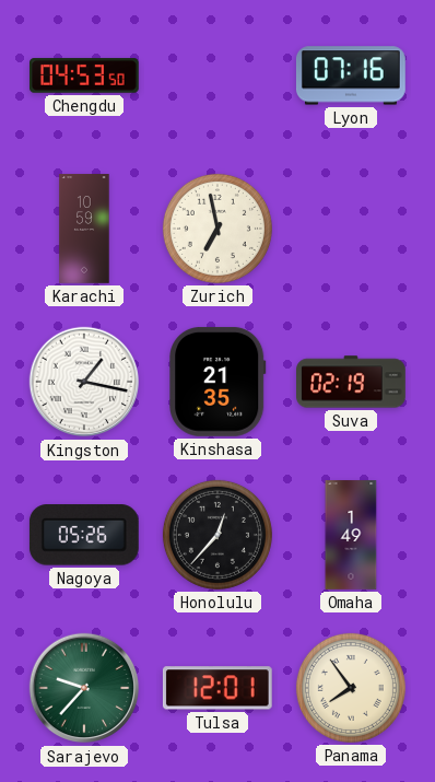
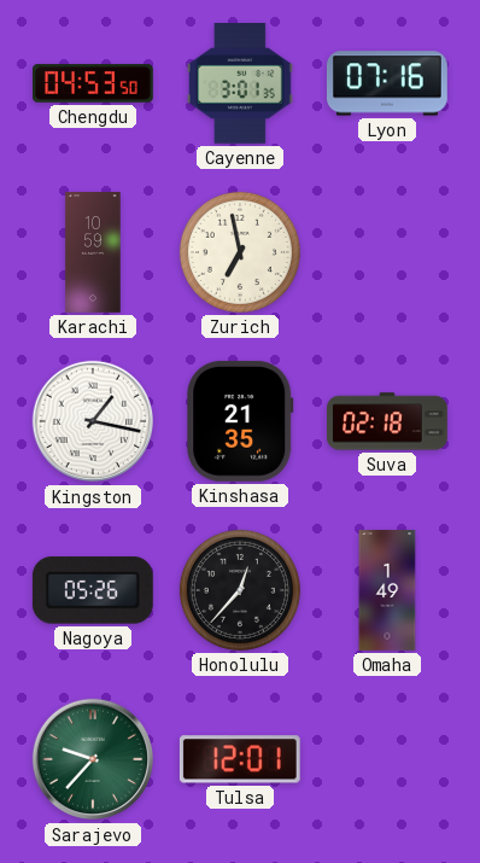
Cayenne: none -> 3:01
Suva: 02:19 -> 02:18
Panama: 7:54 -> none
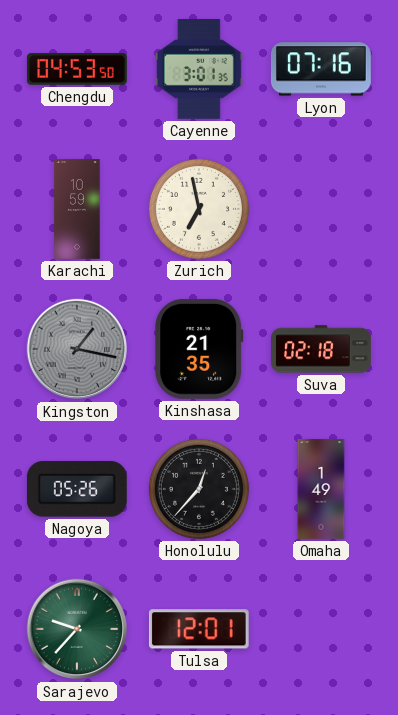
Kingston dial: white -> grey
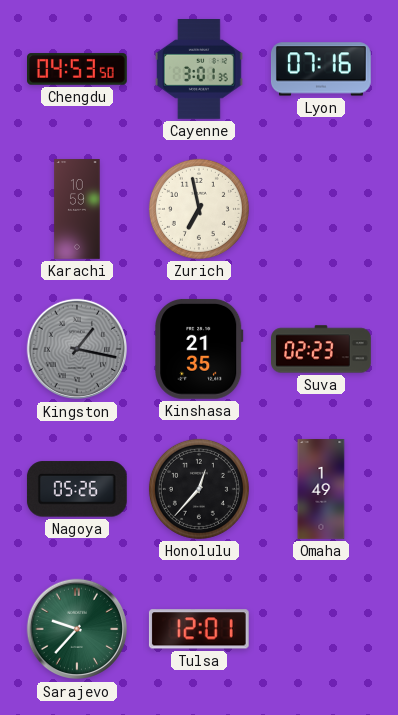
Suva: 02:18 -> 02:23
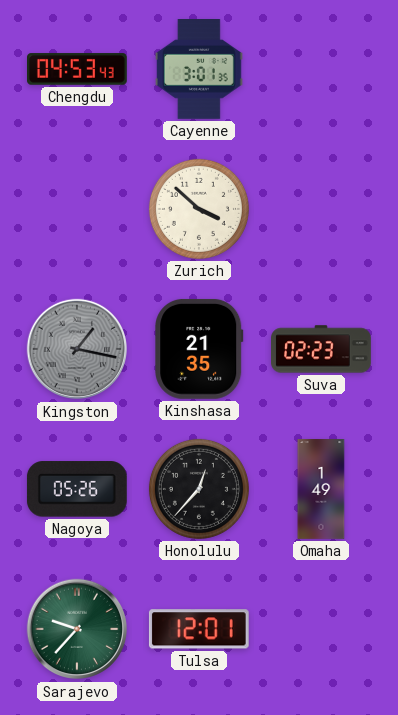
Chengdu: 04:53:50 -> 04:53:43
Lyon: 07:16 -> none
Karachi: 10:59 -> none
Zurich: 6:58 -> 3:52
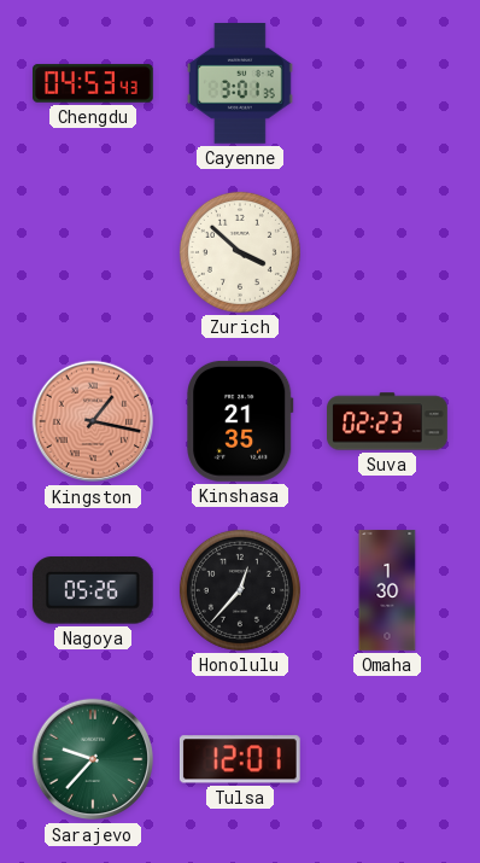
Kingston dial: grey -> salmon
Omaha: 1:49 -> 1:30
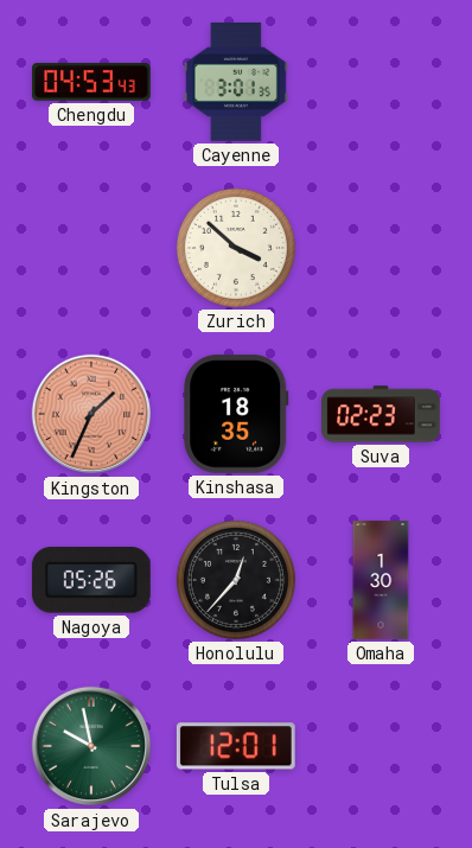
Kingston: 1:17 -> 1:34
Kinshasa: 21:35 -> 18:35
Sarajevo: 9:37 -> 9:58
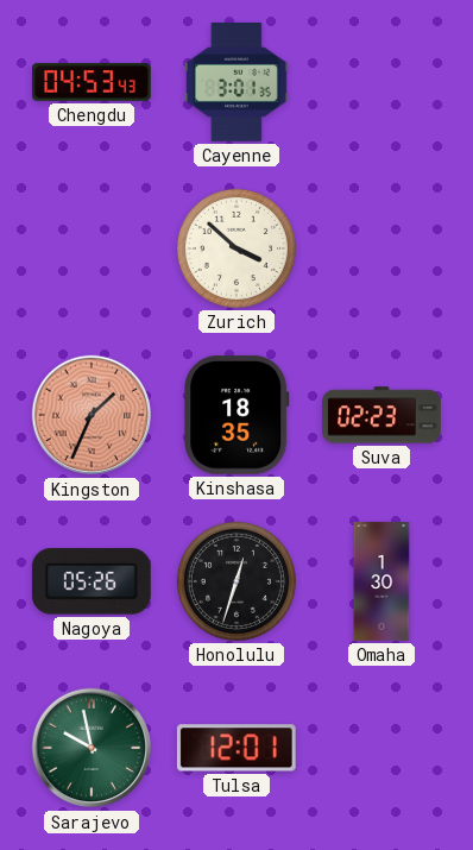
Honolulu: 12:37 -> 12:33
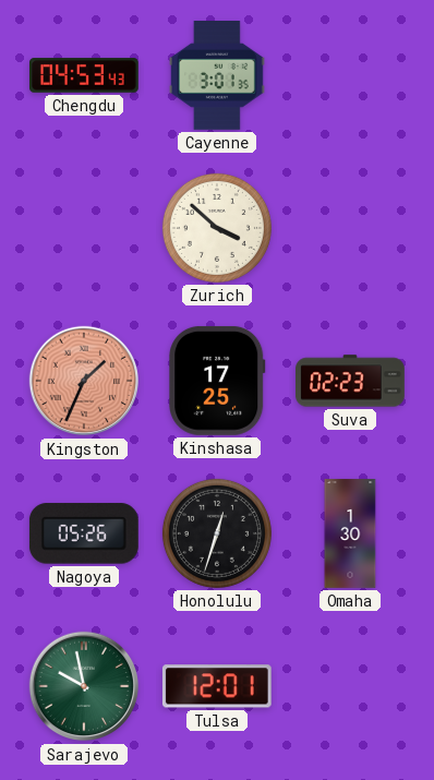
Kinshasa: 18:35 -> 17:25
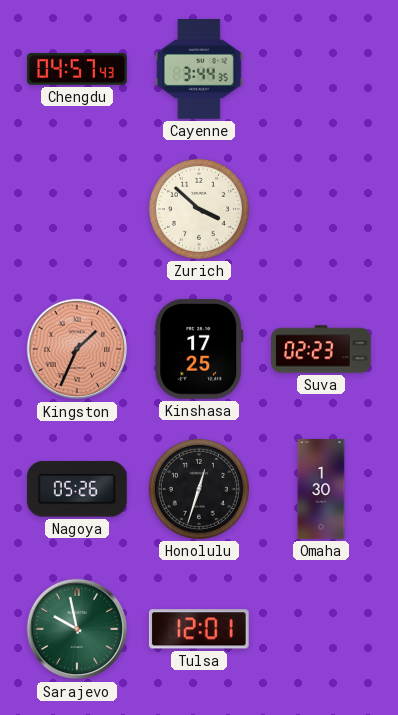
Chengdu: 04:53 -> 04:57
Cayenne: 3:01 -> 3:44
